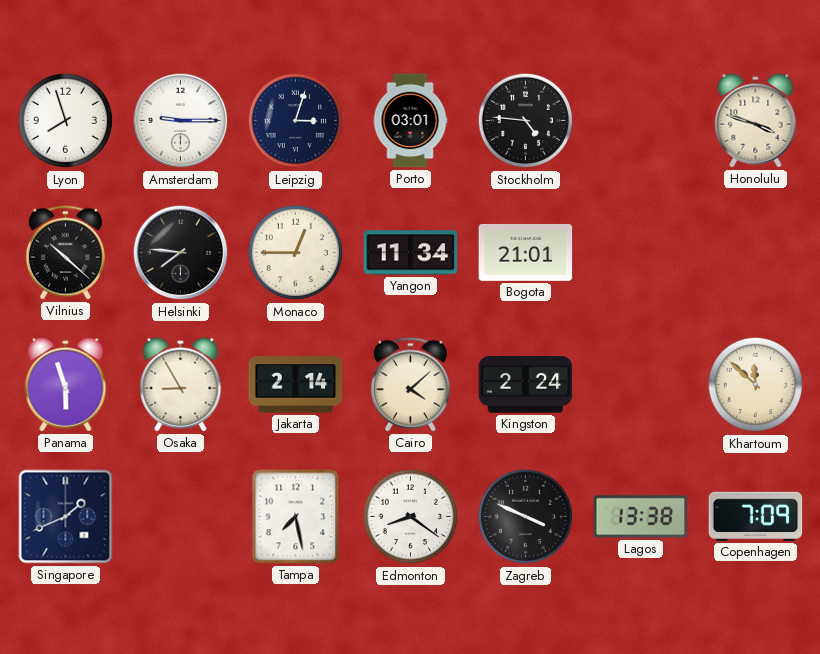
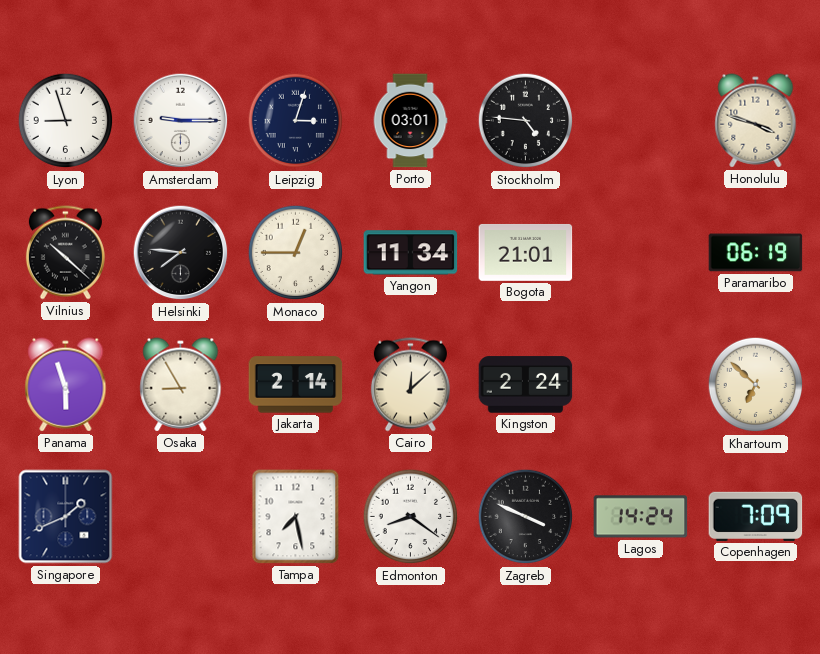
Lyon: 7:57 -> 8:57
Paramaribo: none -> 06:19
Cairo: 4:08 -> 12:08
Khartoum: 11:52 -> 6:52
Lagos: 13:38 -> 14:24
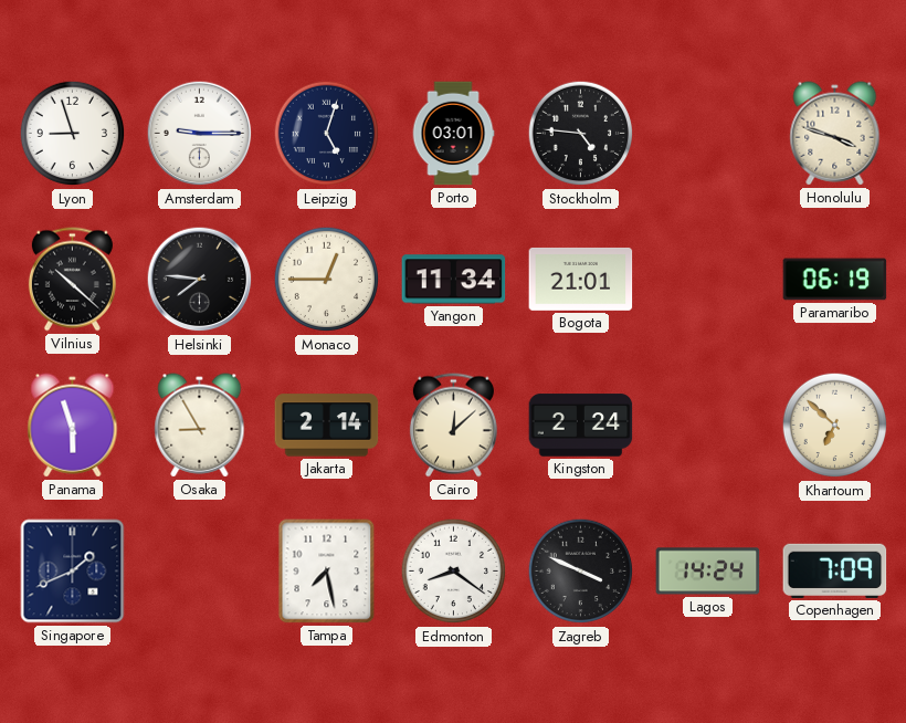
Leipzig: 3:03 -> 5:03
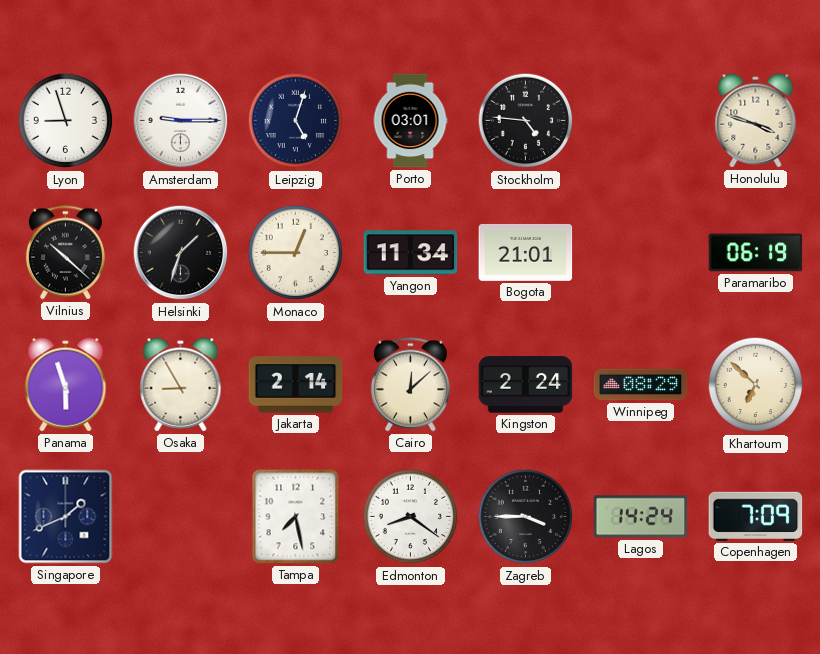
Helsinki: 7:46 -> 1:33
Winnipeg: none -> 08:29
Zagreb: 3:49 -> 3:45
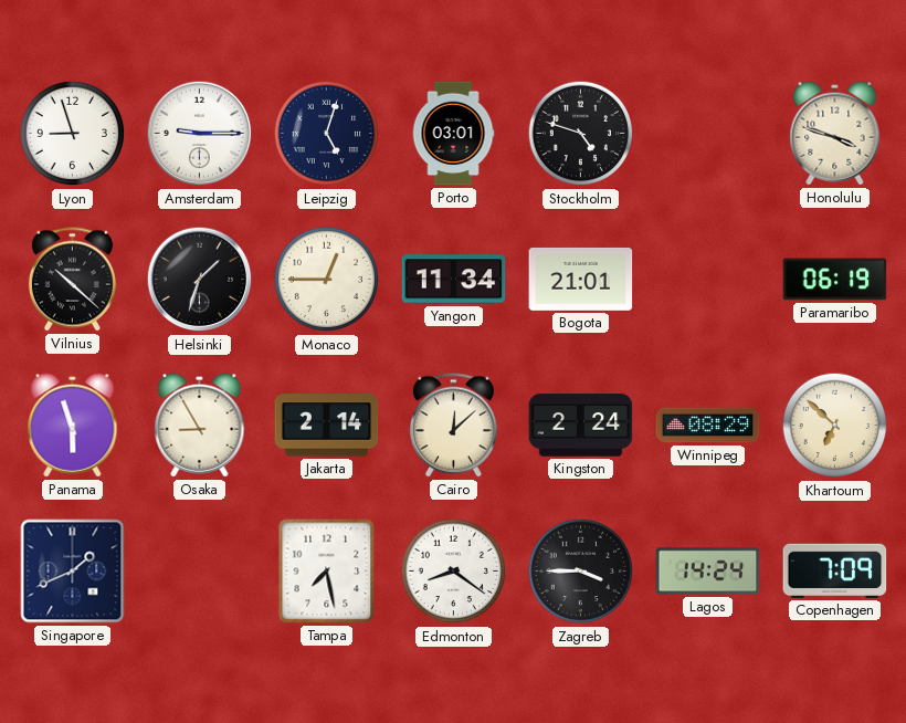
Stockholm: 4:46 -> 4:48
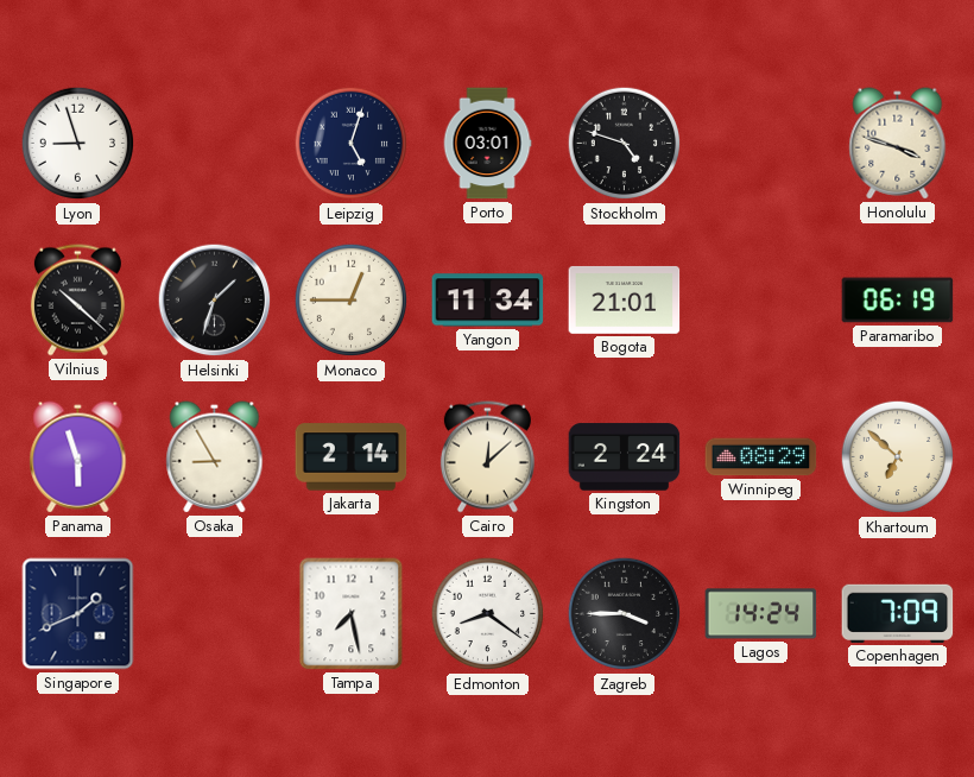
Amsterdam: 9:15 -> none
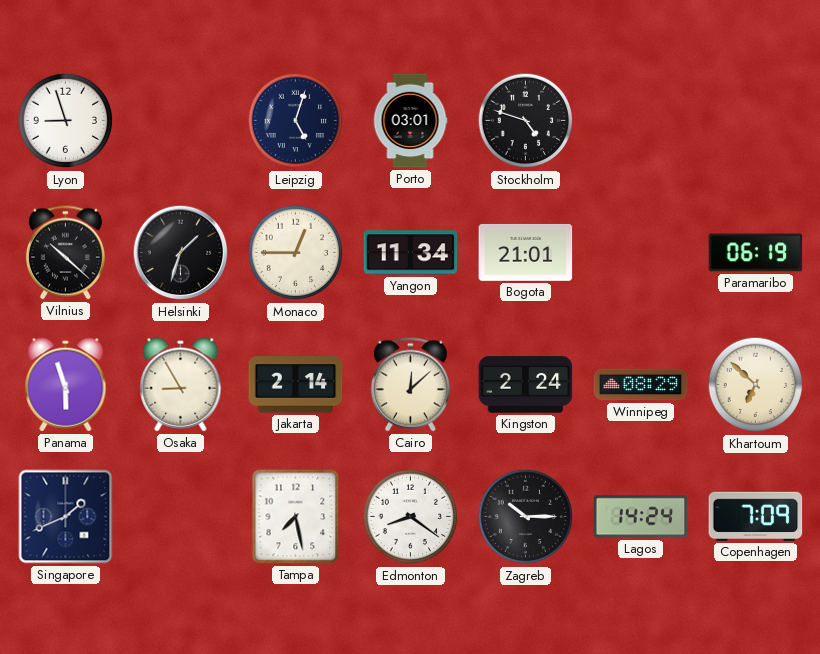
Honolulu: 3:48 -> none
Zagreb: 3:45 -> 10:15
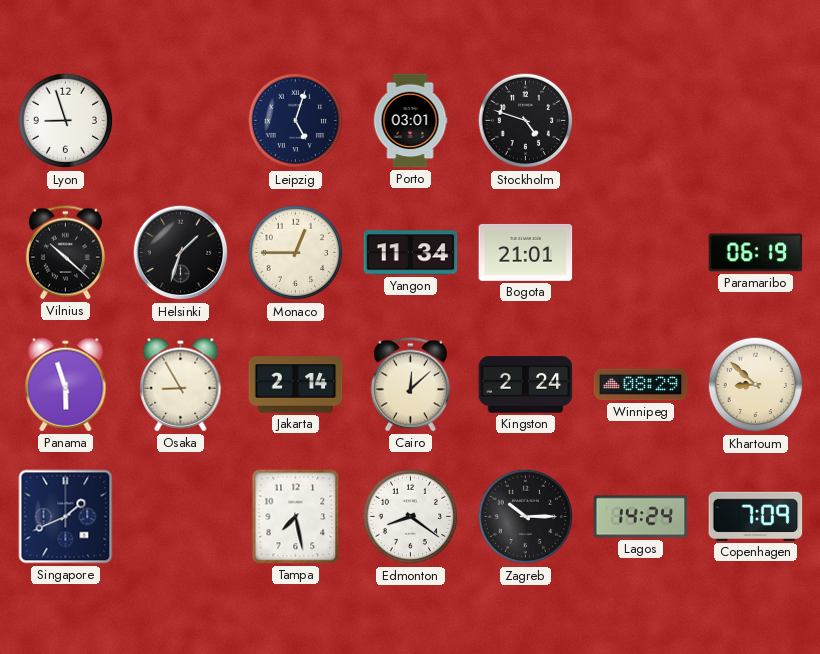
Khartoum: 6:52 -> 8:52
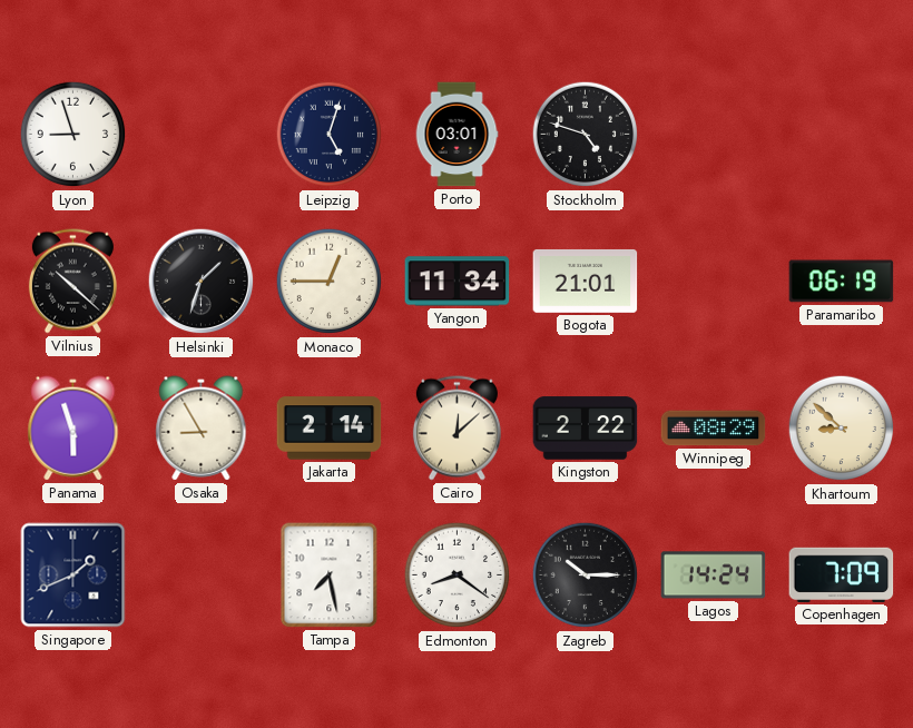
Kingston: 2:24 -> 2:22
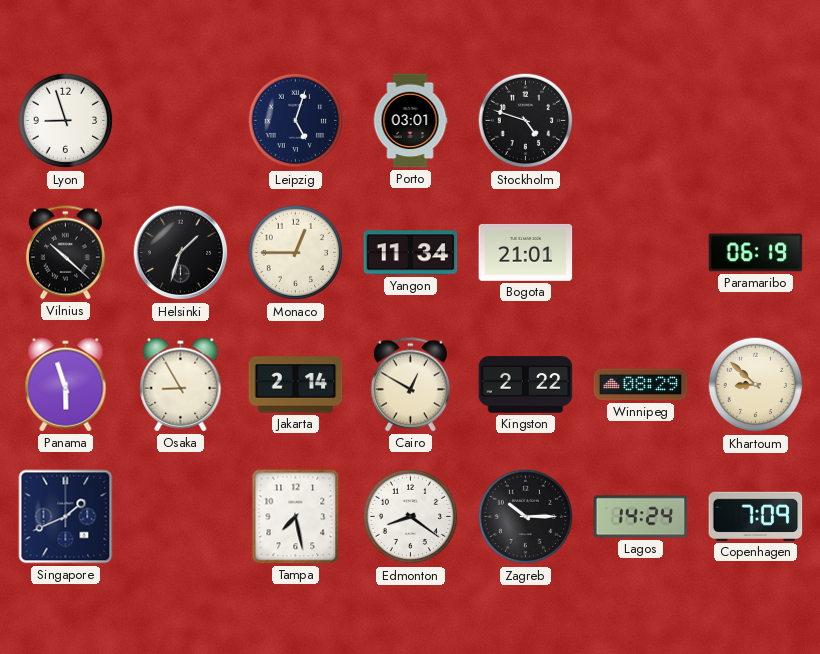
Cairo: 12:08 -> 12:50
